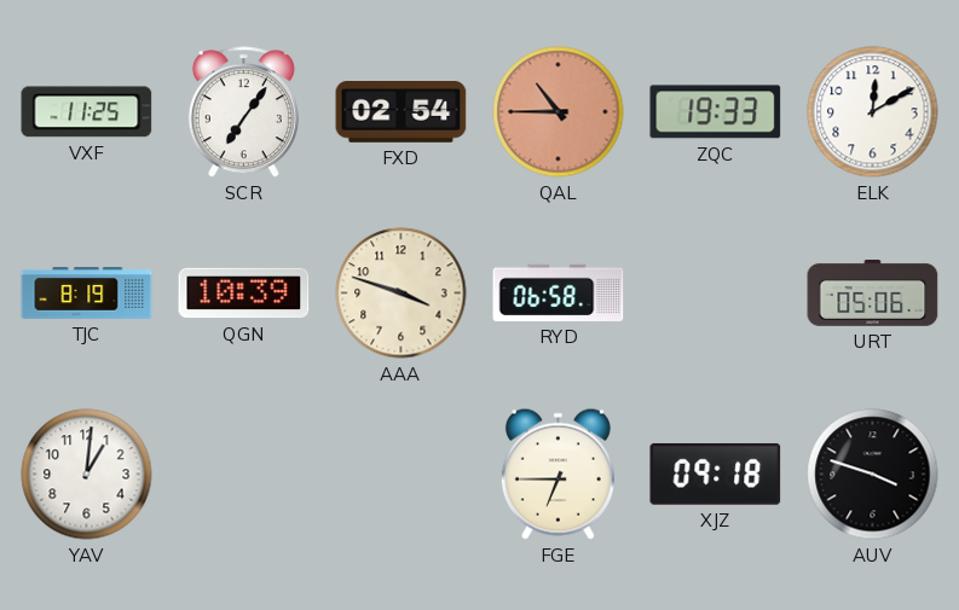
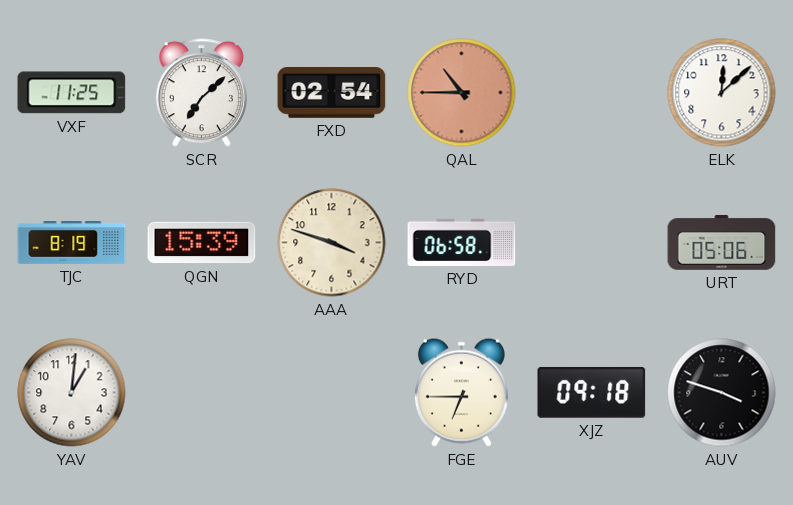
SCR: 7:06 -> 7:08
ZQC: 19:33 -> none
ELK: 12:10 -> 12:08
QGN: 10:39 -> 15:39
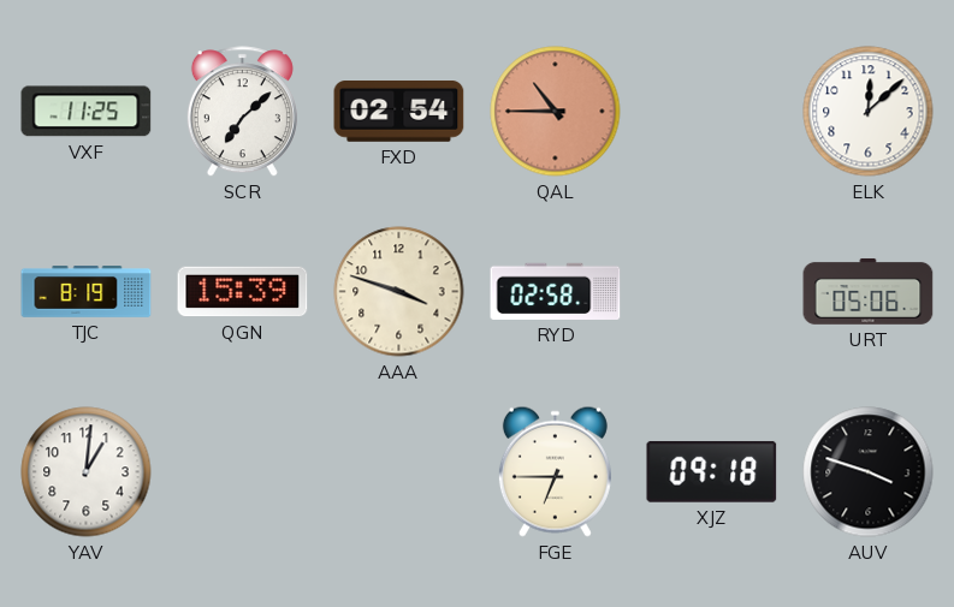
RYD: 06:58 -> 02:58
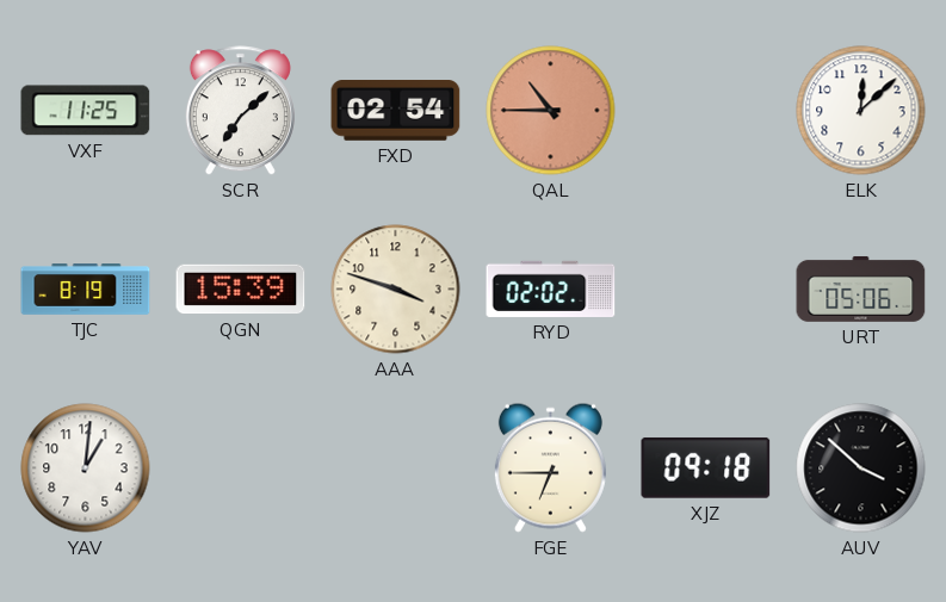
RYD: 02:58 -> 02:02
AUV: 3:48 -> 3:52
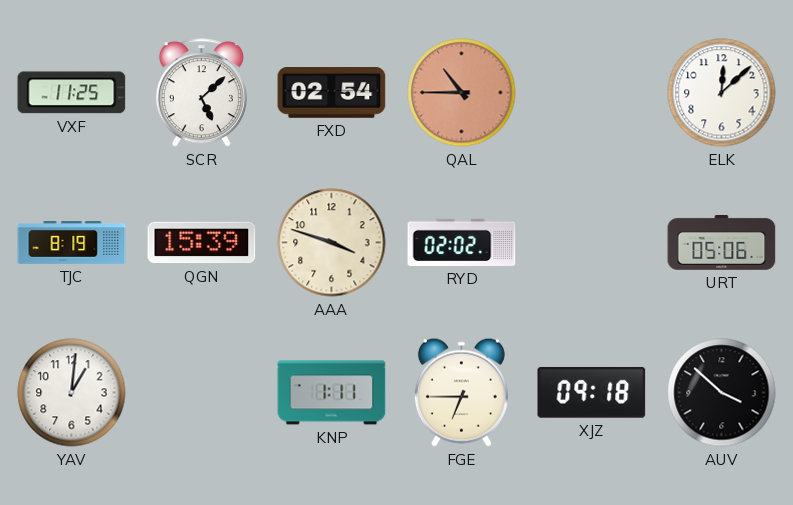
SCR: 7:08 -> 5:08
KNP: none -> 1:11
